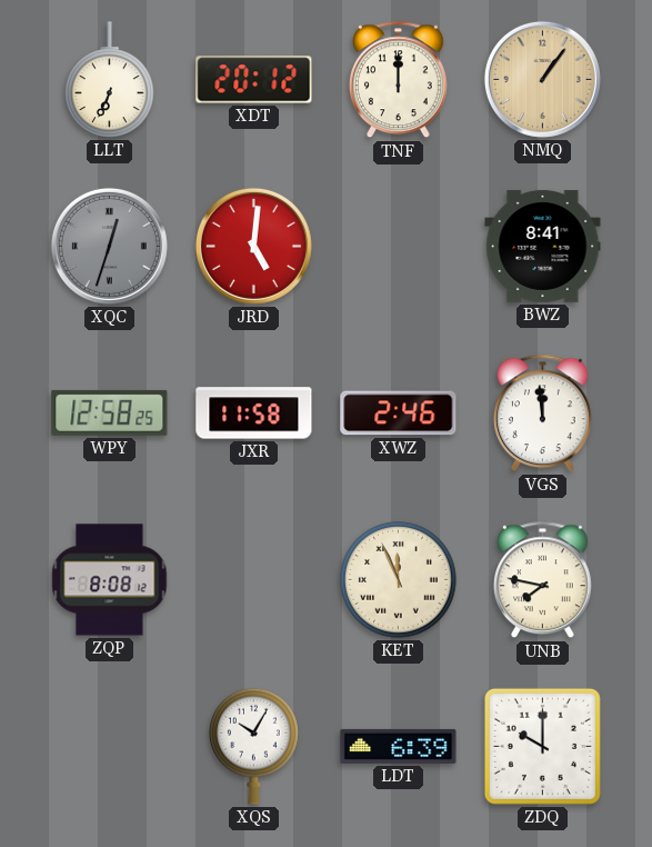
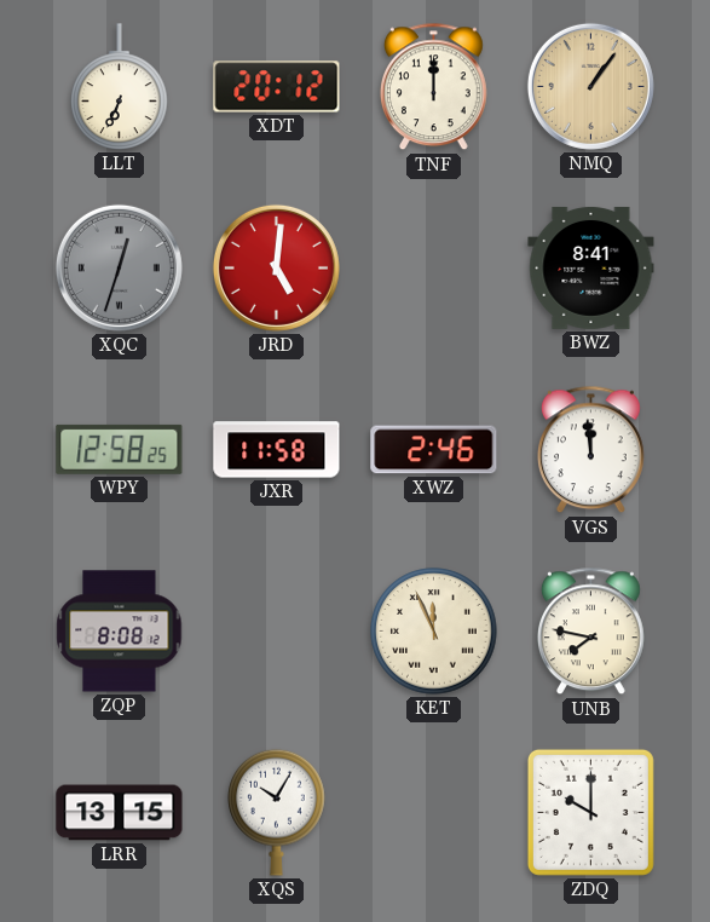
LRR: none -> 13:15
LDT: 6:39 -> none
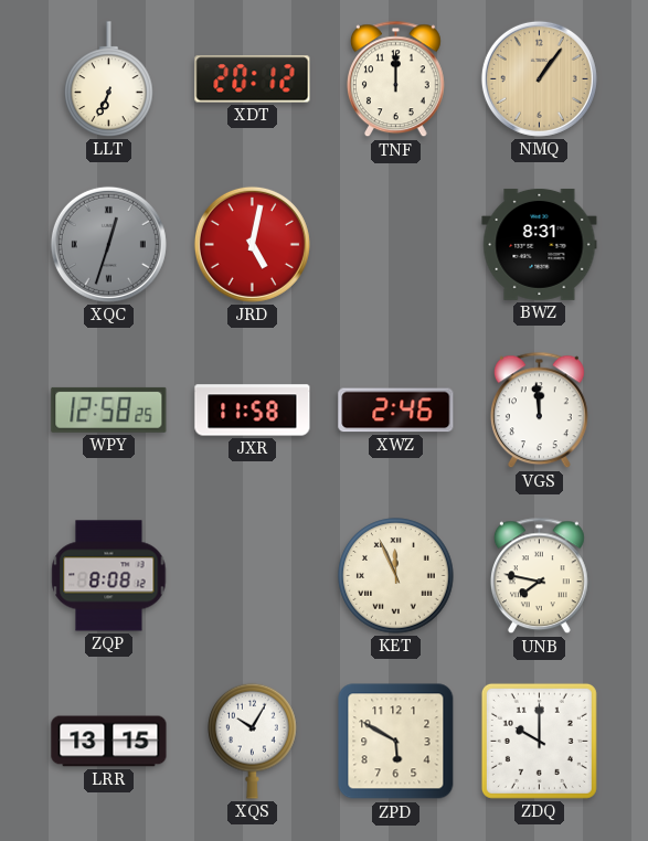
JRD: 5:01 -> 5:02
BWZ: 8:41 -> 8:31
ZPD: none -> 5:50
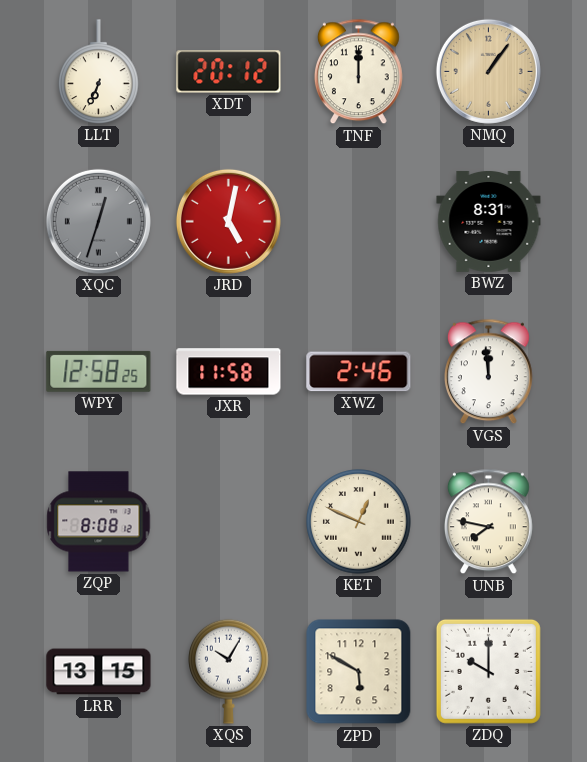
KET: 11:56 -> 12:49
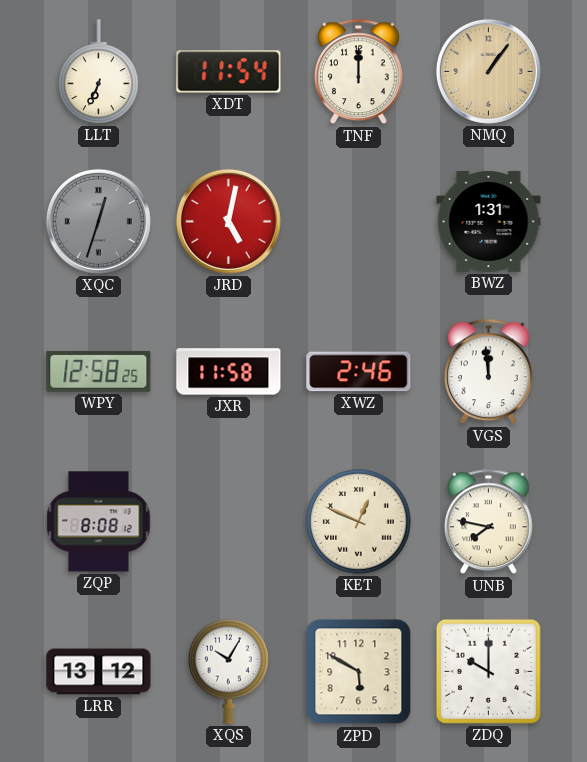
XDT: 20:12 -> 11:54
BWZ: 8:31 -> 1:31
LRR: 13:15 -> 13:12
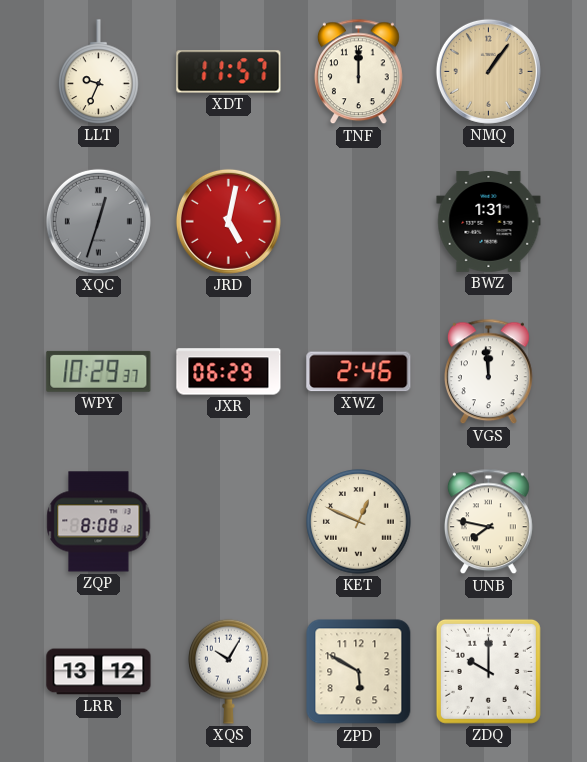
LLT: 6:34 -> 9:34
XDT: 11:54 -> 11:57
WPY: 12:58 -> 10:29
JXR: 11:58 -> 06:29
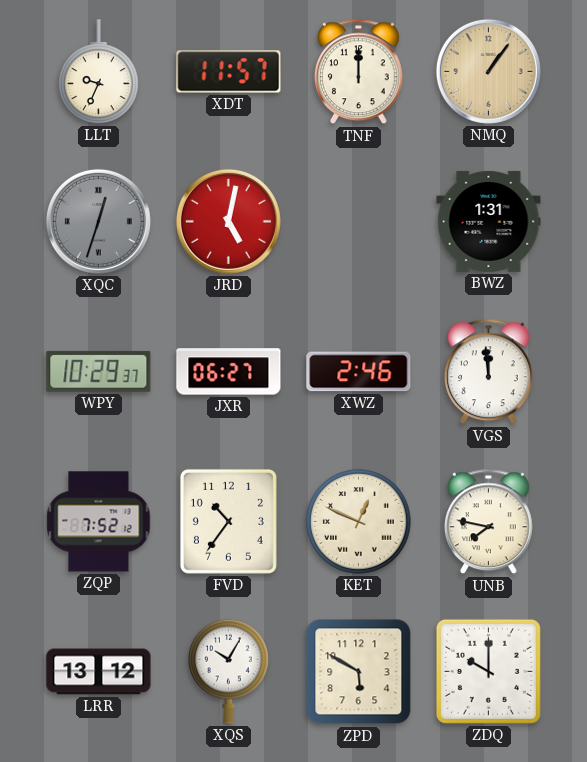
JXR: 06:29 -> 06:27
ZQP: 8:08 -> 7:52
FVD: none -> 10:36
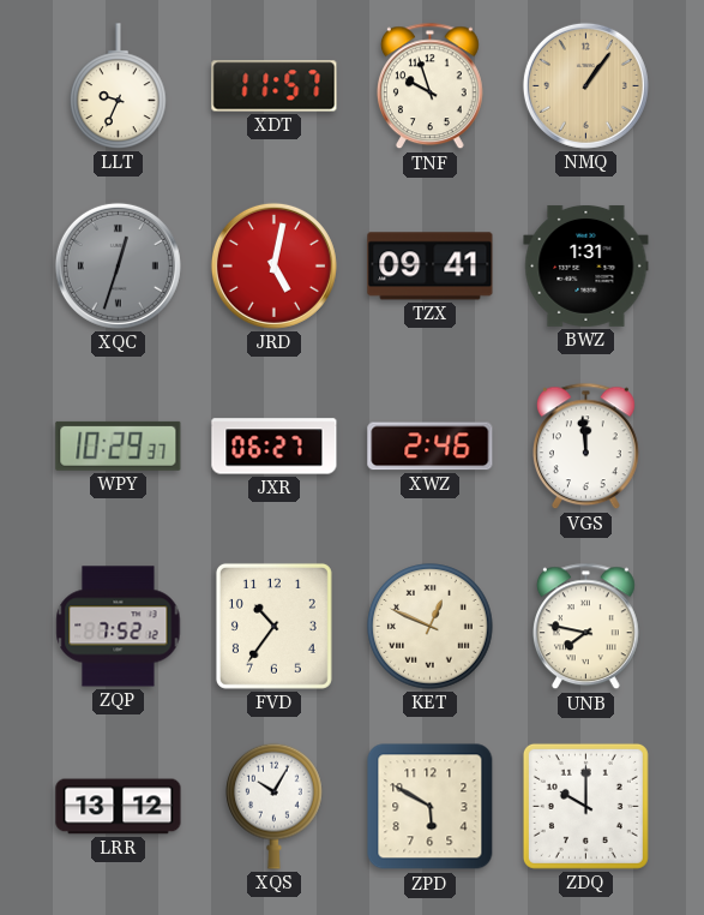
TNF: 12:00 -> 9:57
TZX: none -> 09:41
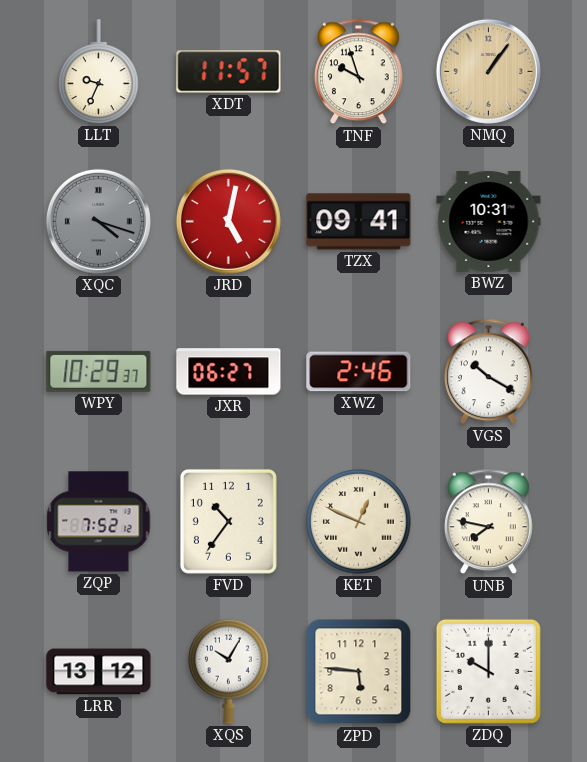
XQC: 12:33 -> 4:18
BWZ: 1:31 -> 10:31
VGS: 11:59 -> 10:20
ZPD: 5:50 -> 5:46
